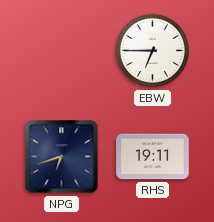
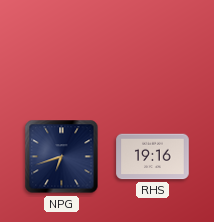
EBW: 6:45 -> none
RHS: 19:11 -> 19:16
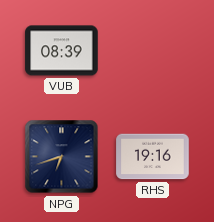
VUB: none -> 08:39
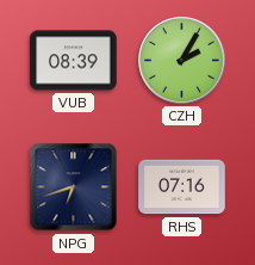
CZH: none -> 2:05
RHS: 19:16 -> 07:16
